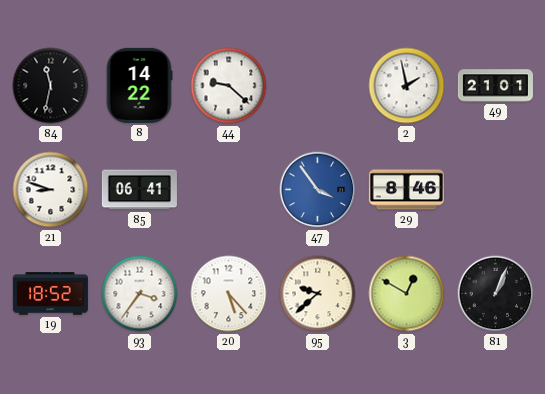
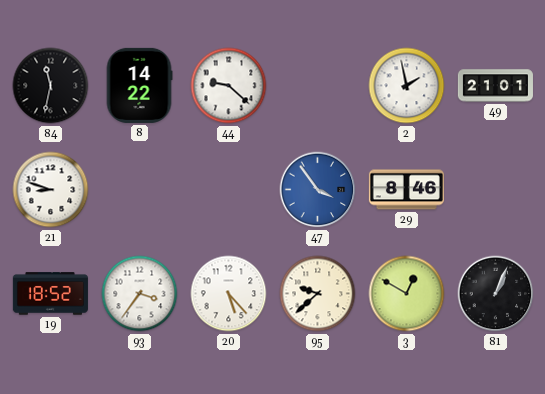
85: 06:41 -> none
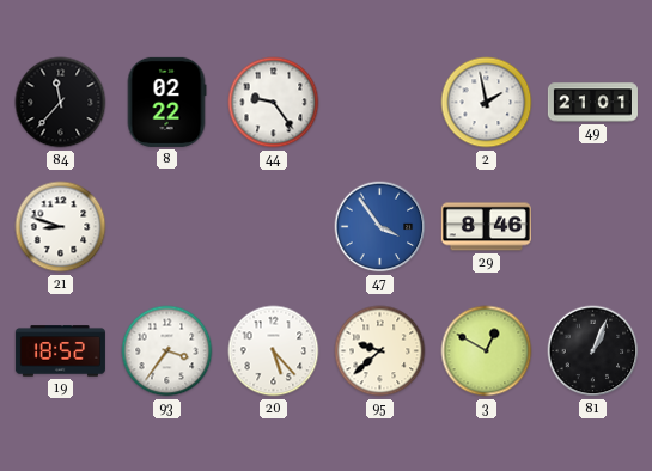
84: 11:32 -> 11:37
8: 14:22 -> 02:22
44: 9:22 -> 9:24
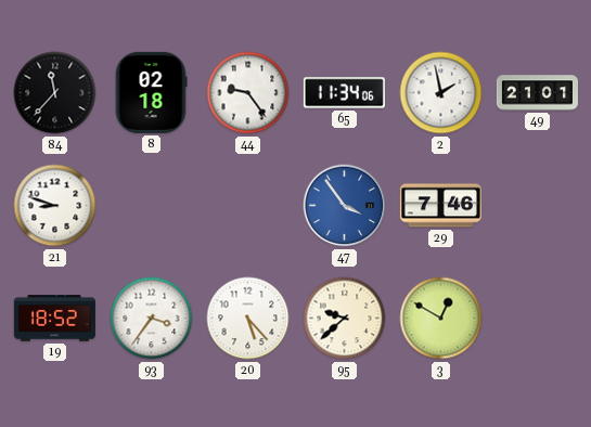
8: 02:22 -> 02:18
65: none -> 11:34
29: 8:46 -> 7:46
81: 1:04 -> none
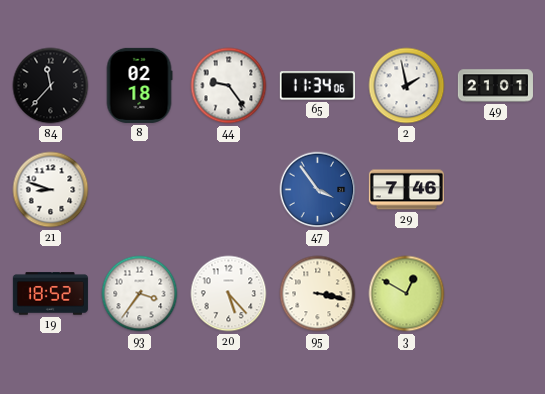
95: 9:38 -> 3:17
